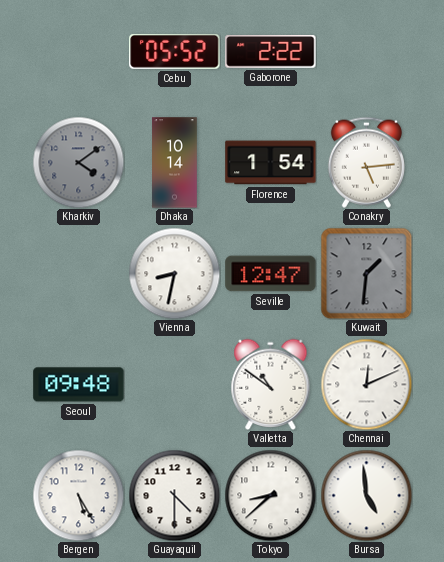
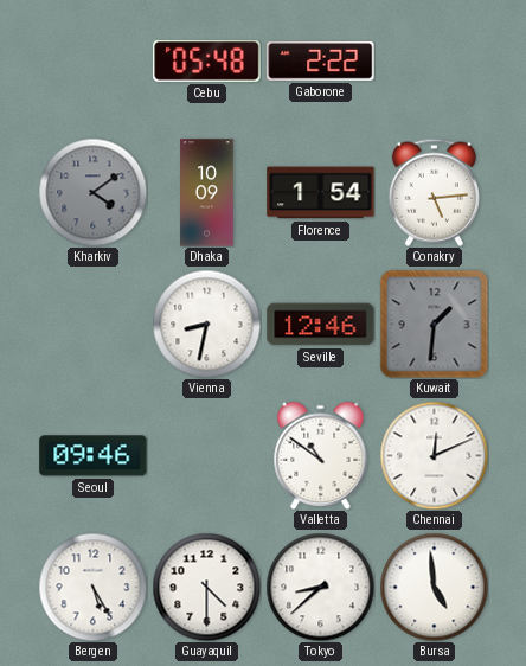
Cebu: 05:52 -> 05:48
Dhaka: 10:14 -> 10:09
Seville: 12:47 -> 12:46
Seoul: 09:48 -> 09:46
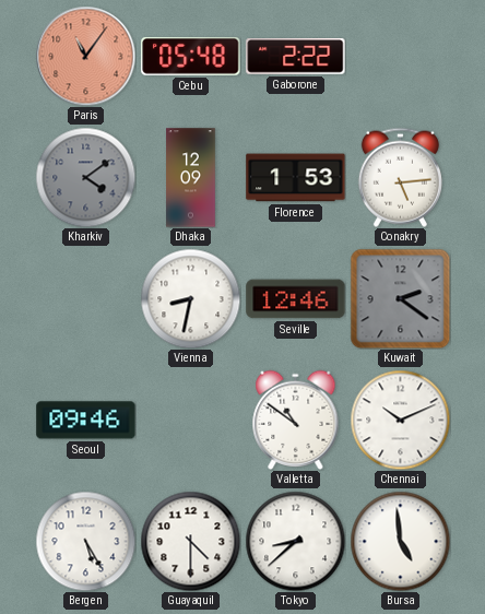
Paris: none -> 11:06
Dhaka: 10:09 -> 12:09
Florence: 1:54 -> 1:53
Kuwait: 1:31 -> 2:21
Chennai: 12:11 -> 10:11
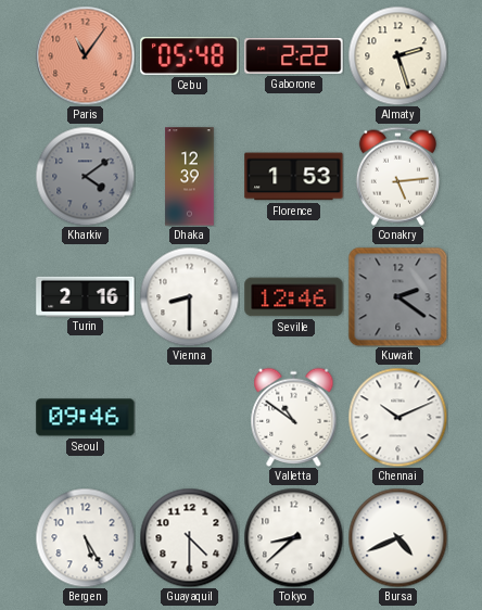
Almaty: none -> 2:27
Dhaka: 12:09 -> 12:39
Turin: none -> 2:16
Vienna: 8:32 -> 8:30
Bursa: 4:59 -> 4:41
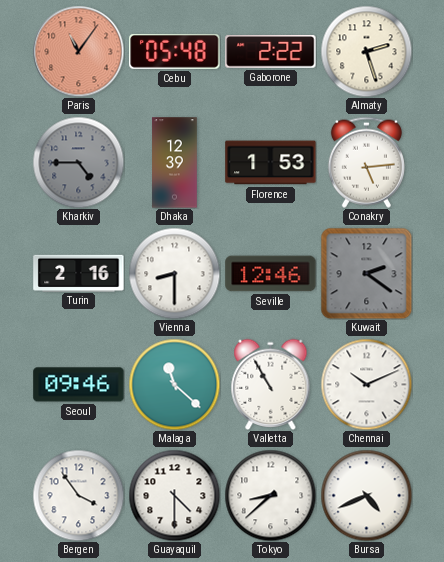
Kharkiv: 4:09 -> 4:45
Malaga: none -> 11:22
Valletta: 10:51 -> 10:55
Bergen: 5:25 -> 3:54
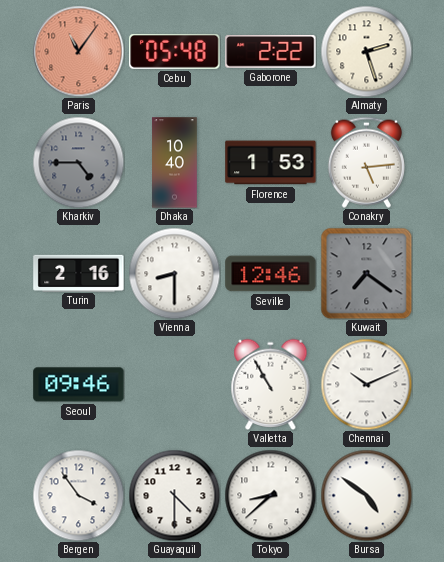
Dhaka: 12:39 -> 10:40
Kuwait: 2:21 -> 7:21
Malaga: 11:22 -> none
Bursa: 4:41 -> 4:51
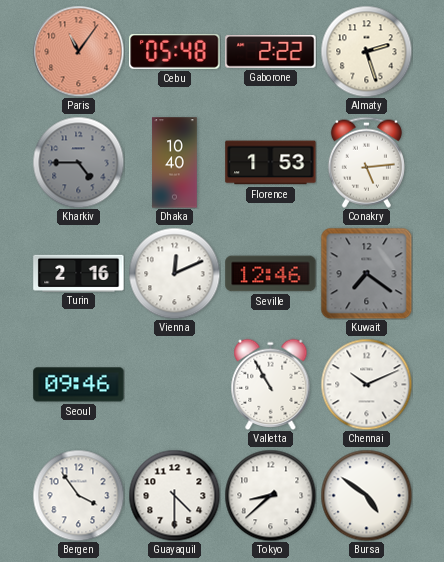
Vienna: 8:30 -> 12:11
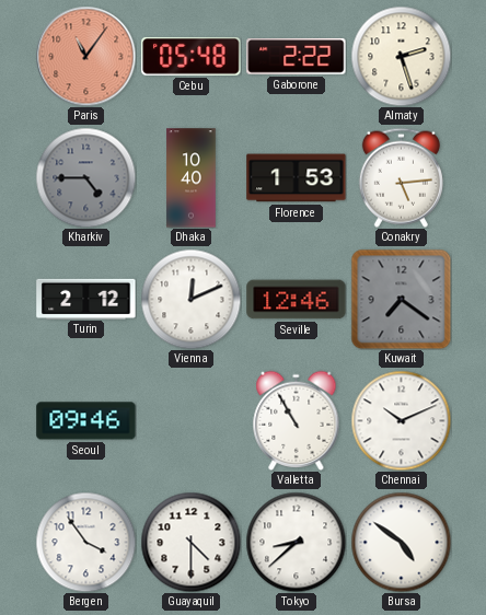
Turin: 2:16 -> 2:12
